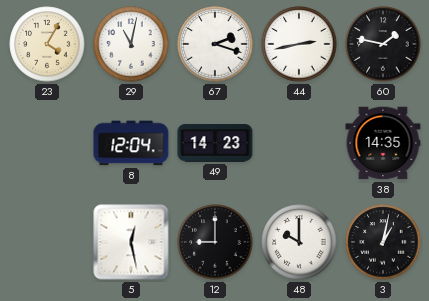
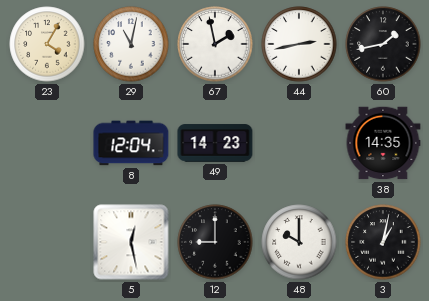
67: 2:18 -> 1:58
60: 1:47 -> 1:43
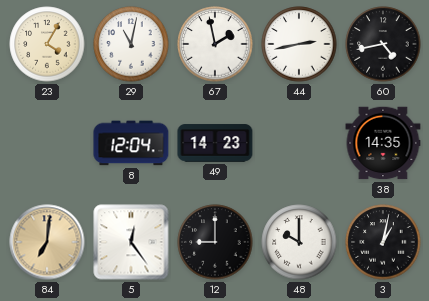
60: 1:43 -> 4:43
84: none -> 7:01
5: 12:28 -> 12:24
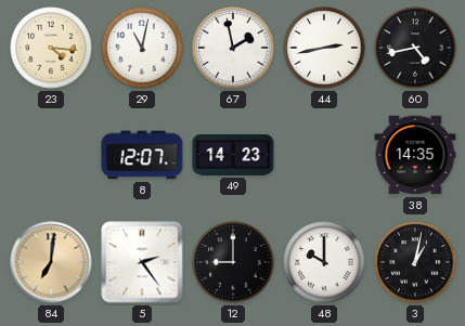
23: 4:05 -> 4:16
8: 12:04 -> 12:07
5: 12:24 -> 2:24
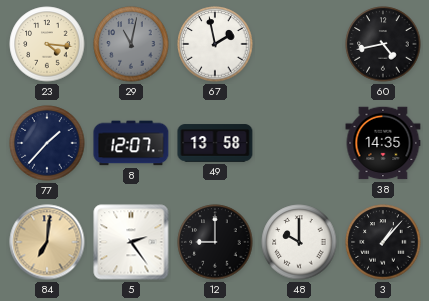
29 dial: white -> grey
44: 2:43 -> none
77: none -> 1:37
49: 14:23 -> 13:58
3: 1:02 -> 1:07
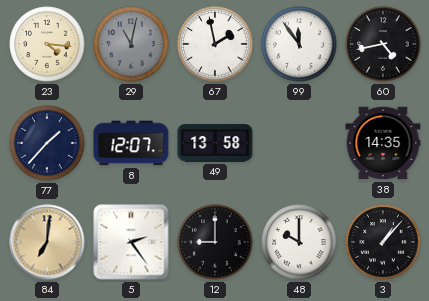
99: none -> 11:54
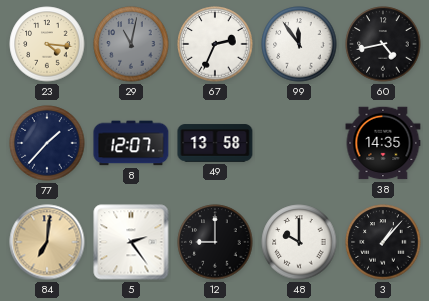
67: 1:58 -> 2:34
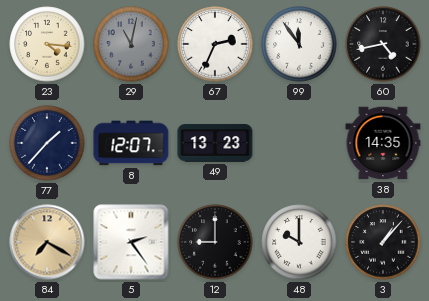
49: 13:58 -> 13:23
84: 7:01 -> 7:20
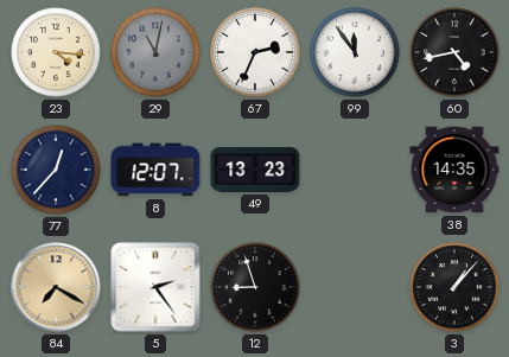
77: 1:37 -> 12:37
12: 9:00 -> 8:57
48: 10:00 -> none
